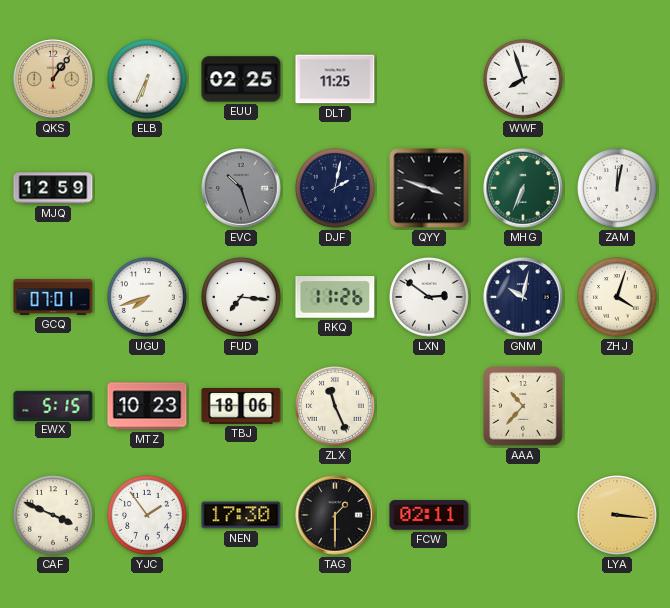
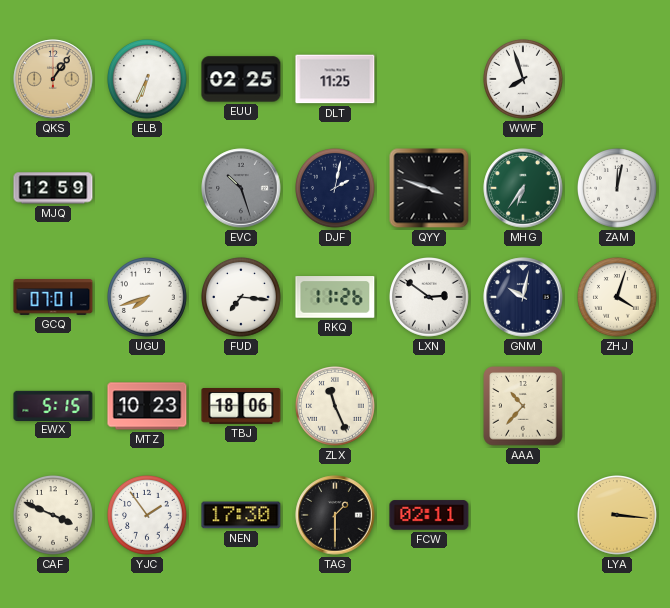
MHG: 6:34 -> 6:36
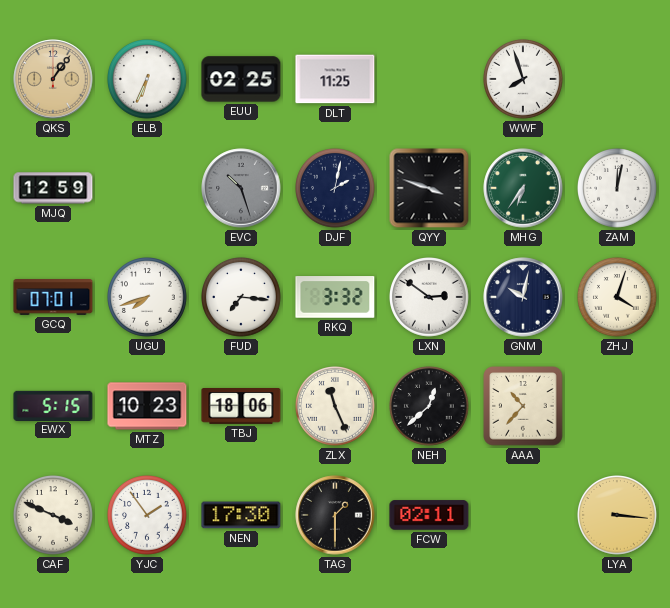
RKQ: 11:26 -> 3:32
NEH: none -> 12:38
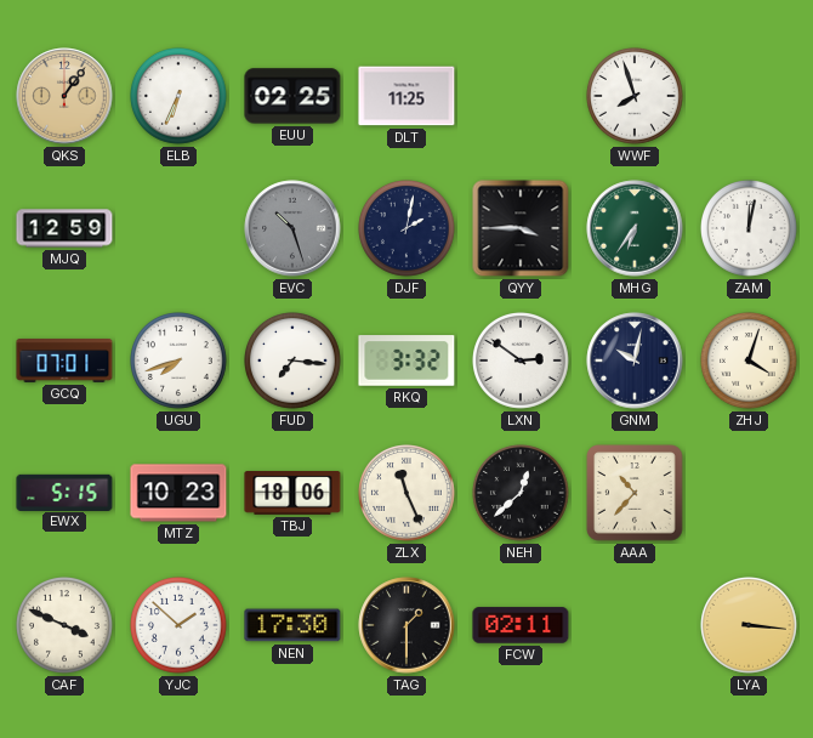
QYY: 3:48 -> 3:45
YJC: 1:54 -> 1:52
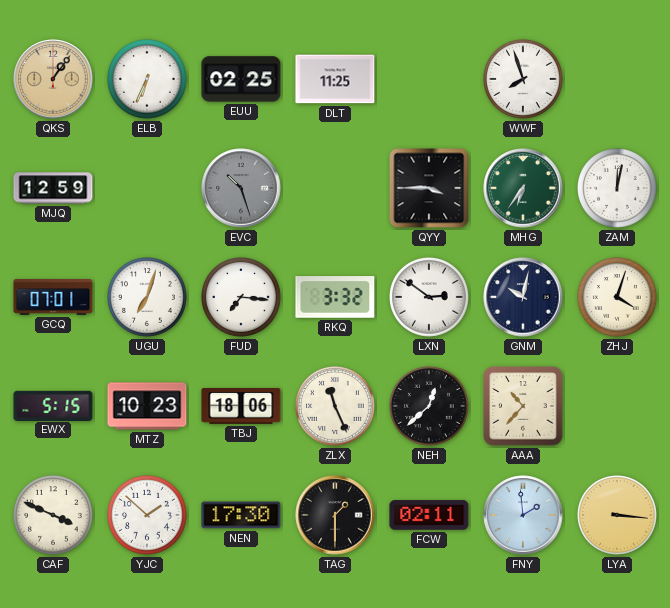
DJF: 2:02 -> none
UGU: 7:42 -> 7:03
FNY: none -> 1:59
